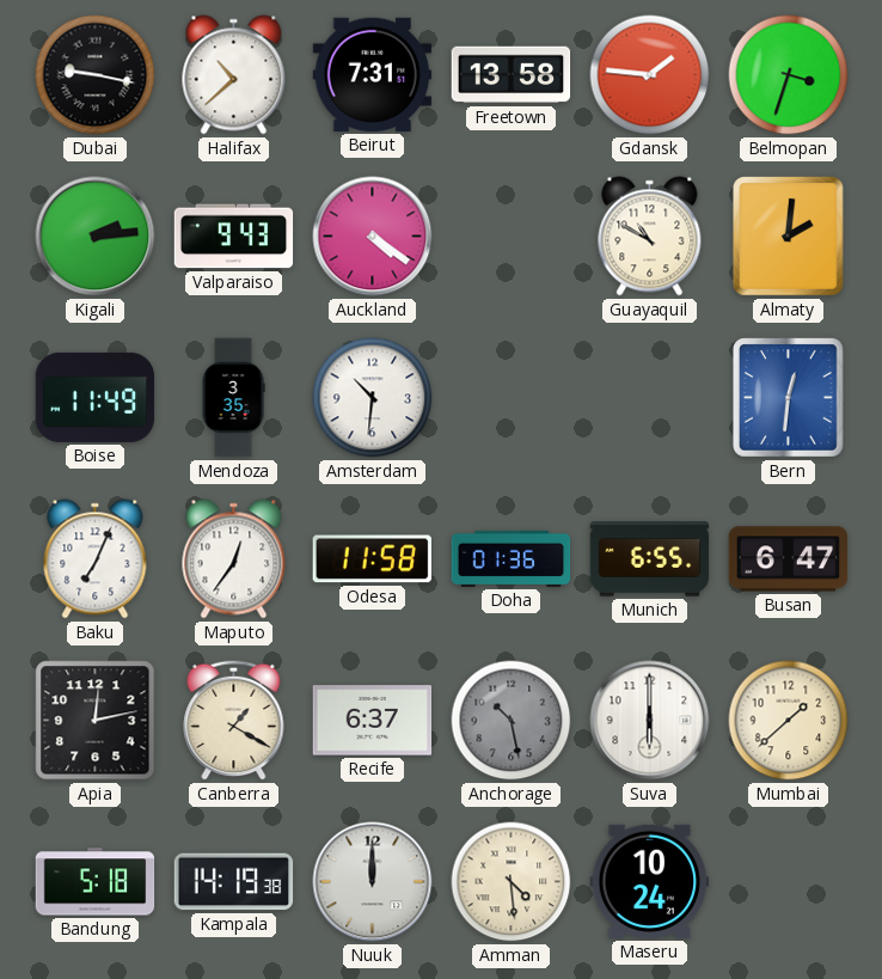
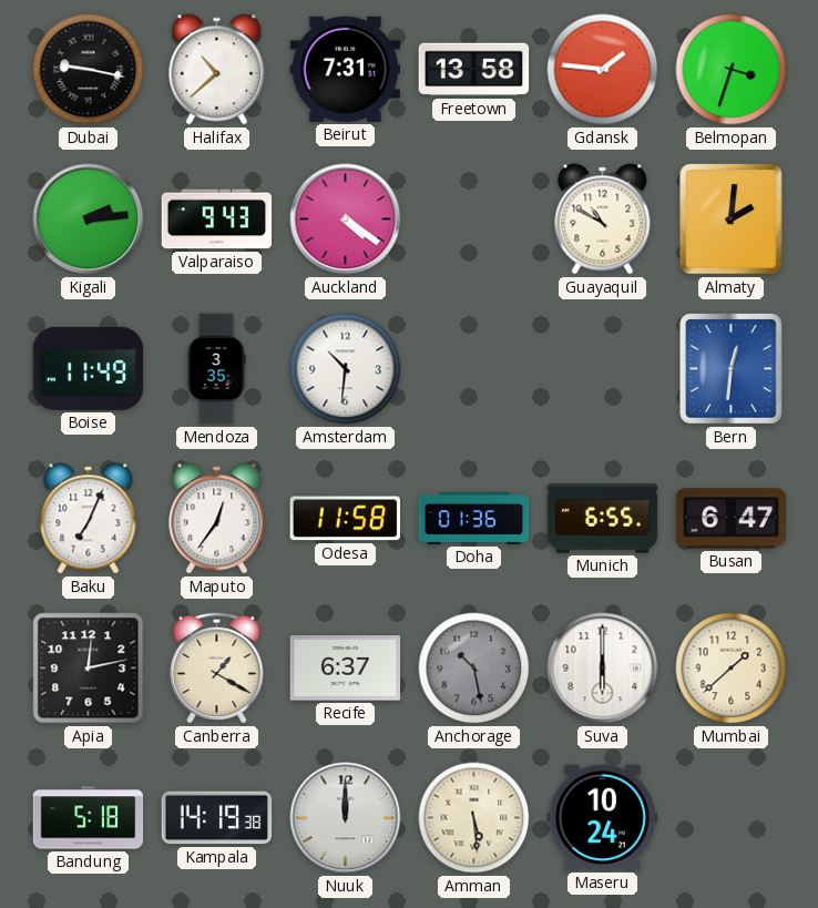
Amman: 4:29 -> 5:29
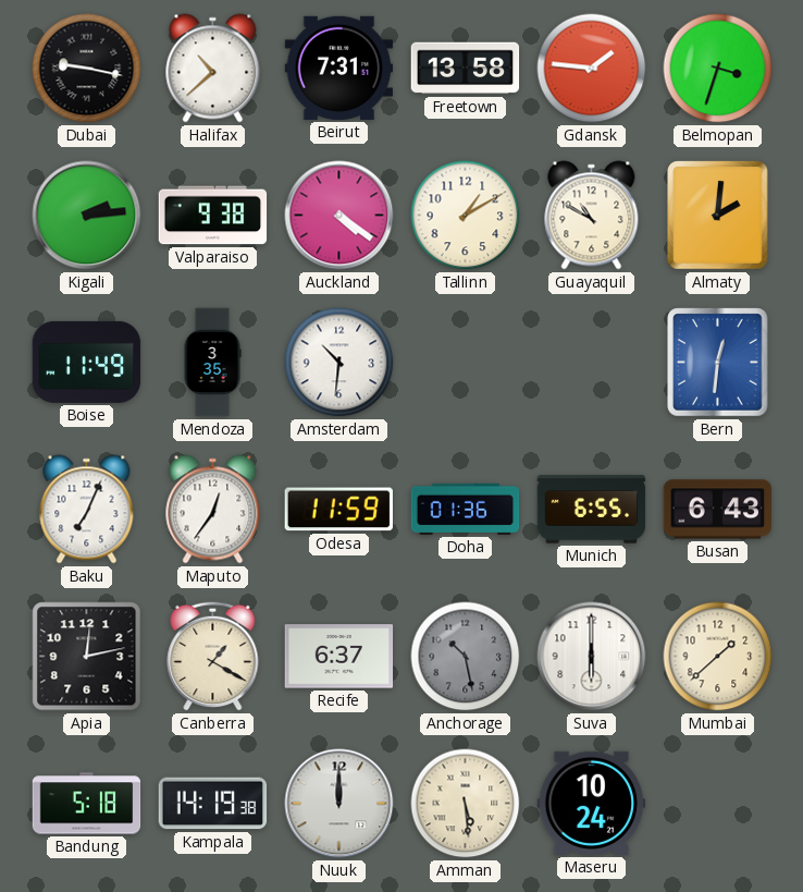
Valparaiso: 9:43 -> 9:38
Tallinn: none -> 1:10
Odesa: 11:58 -> 11:59
Busan: 6:47 -> 6:43
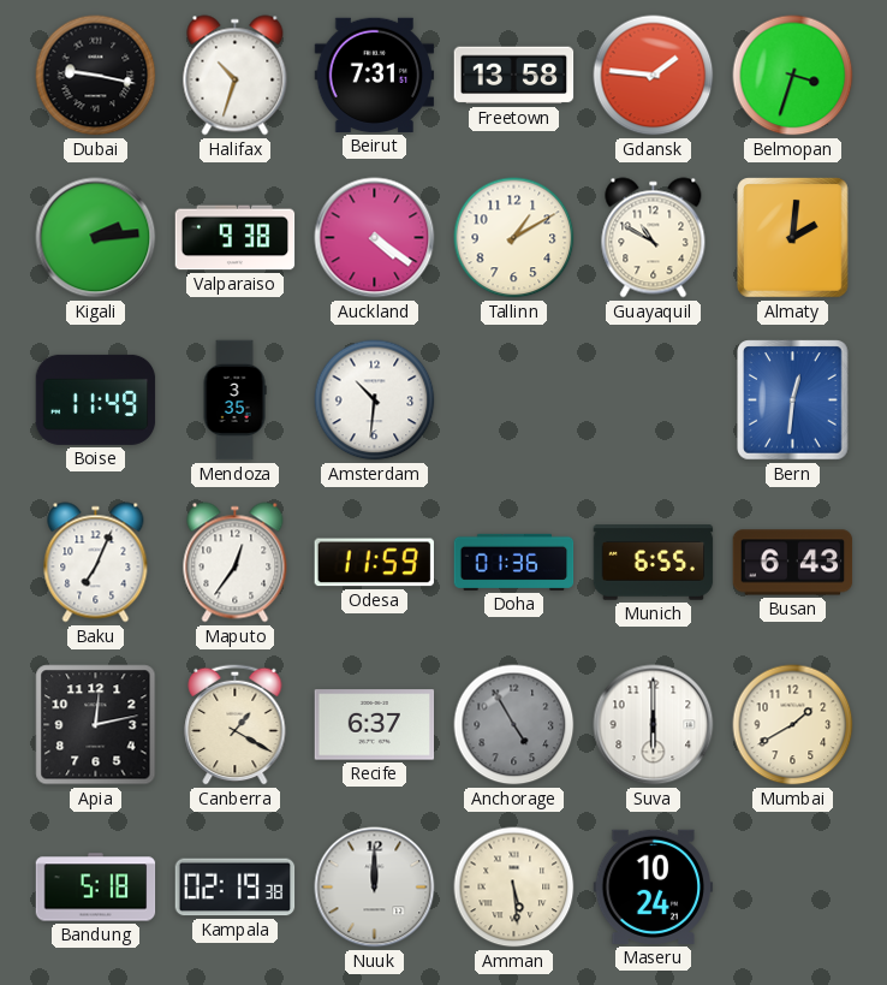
Halifax: 10:38 -> 10:33
Anchorage: 10:28 -> 4:55
Mumbai: 1:38 -> 1:40
Kampala: 14:19 -> 02:19
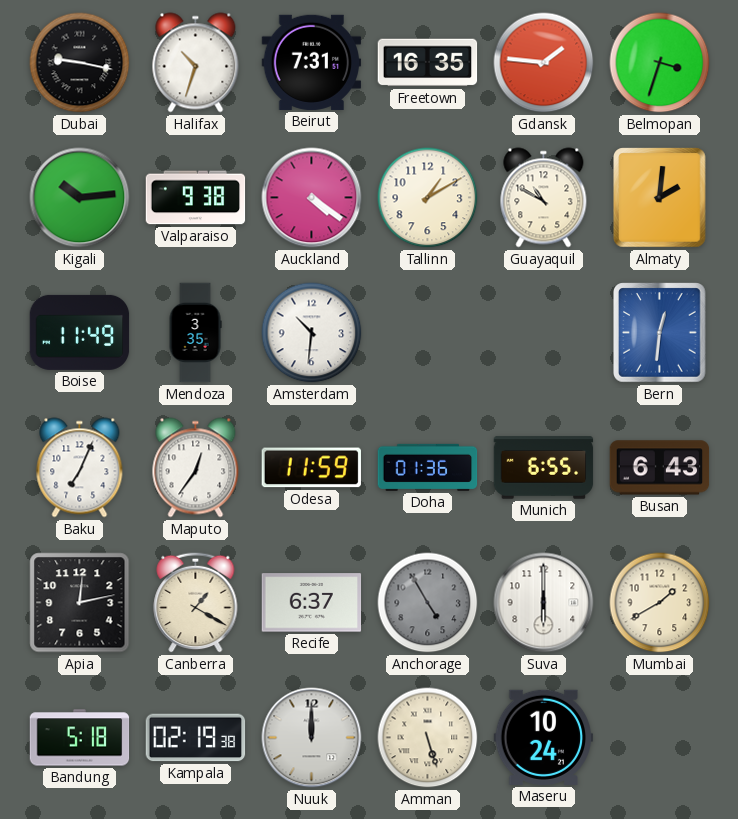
Freetown: 13:58 -> 16:35
Kigali: 2:14 -> 10:14
Amman: 5:29 -> 5:27
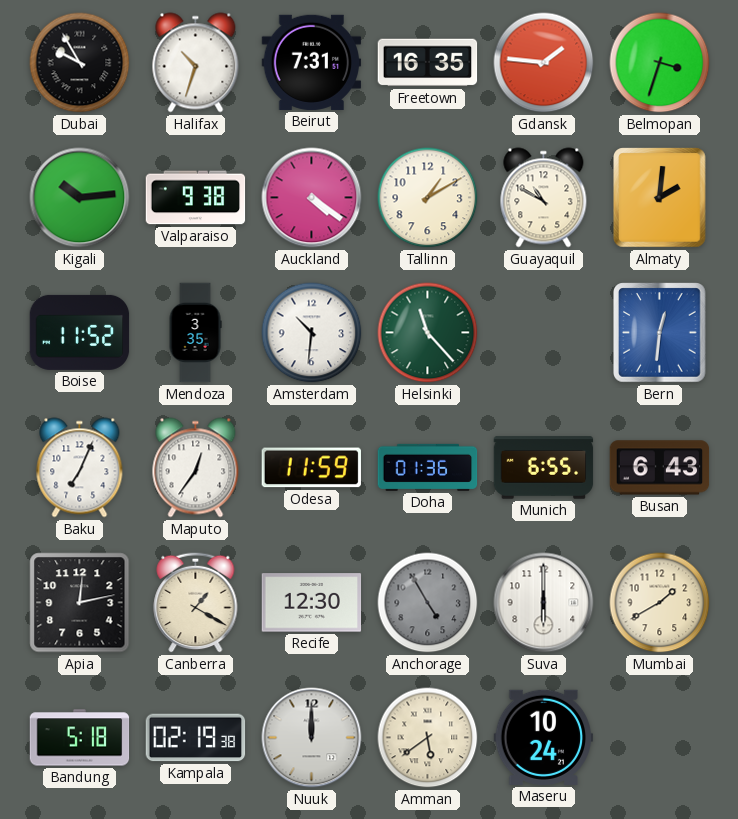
Dubai: 9:17 -> 9:55
Boise: 11:49 -> 11:52
Helsinki: none -> 11:23
Recife: 6:37 -> 12:30
Amman: 5:27 -> 5:39
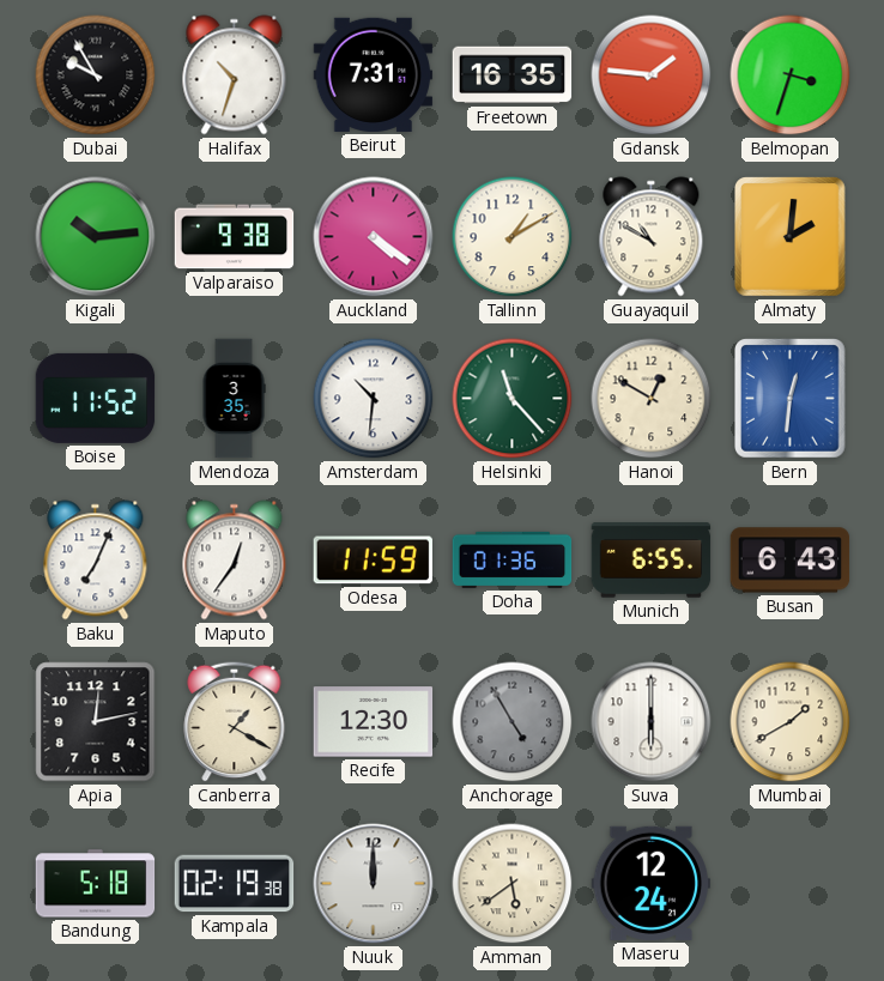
Hanoi: none -> 12:50
Maseru: 10:24 -> 12:24
